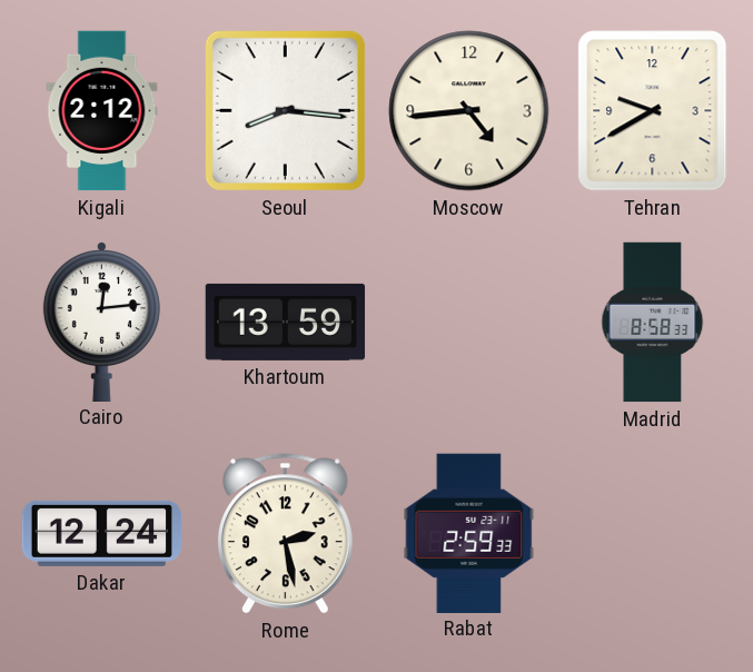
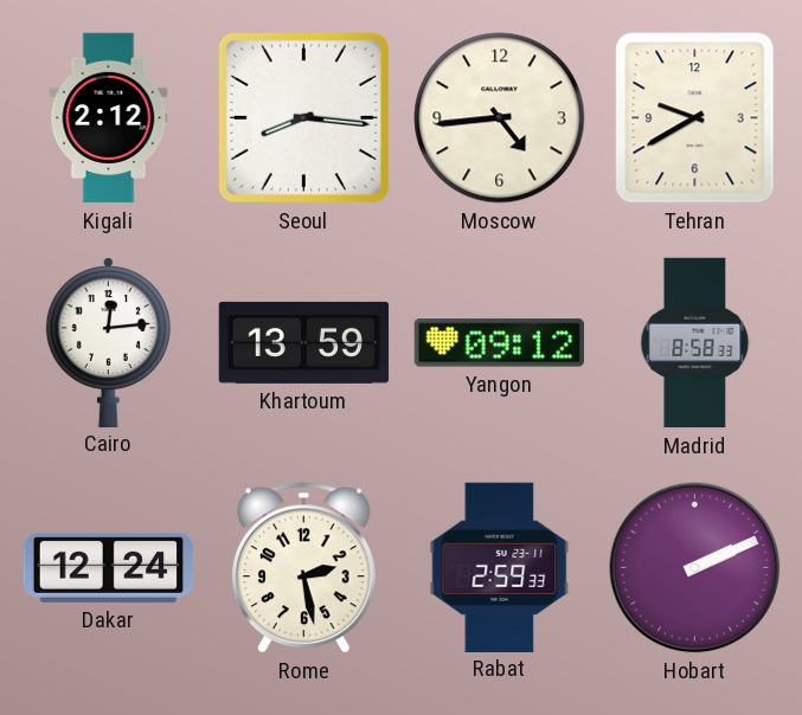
Yangon: none -> 09:12
Hobart: none -> 2:11
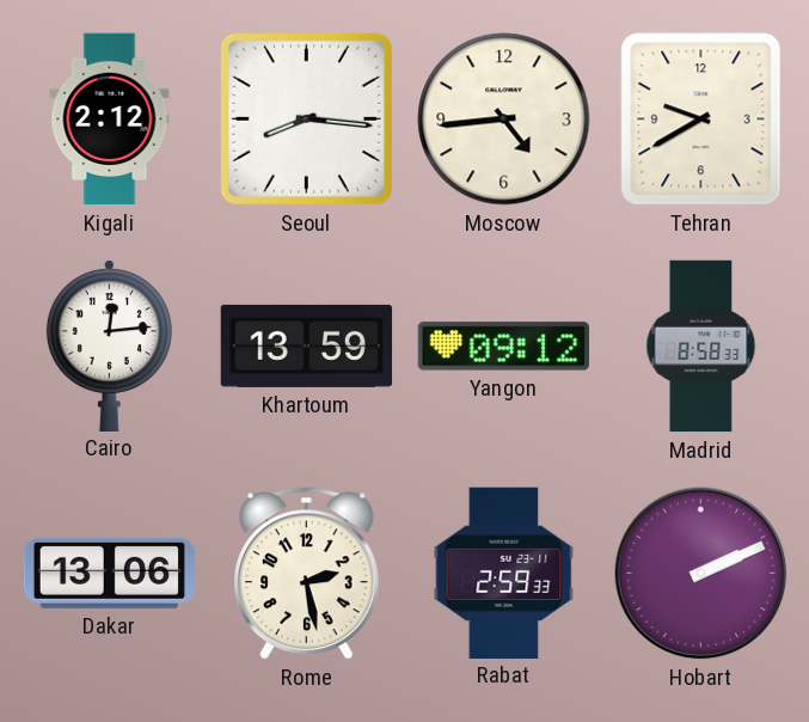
Dakar: 12:24 -> 13:06
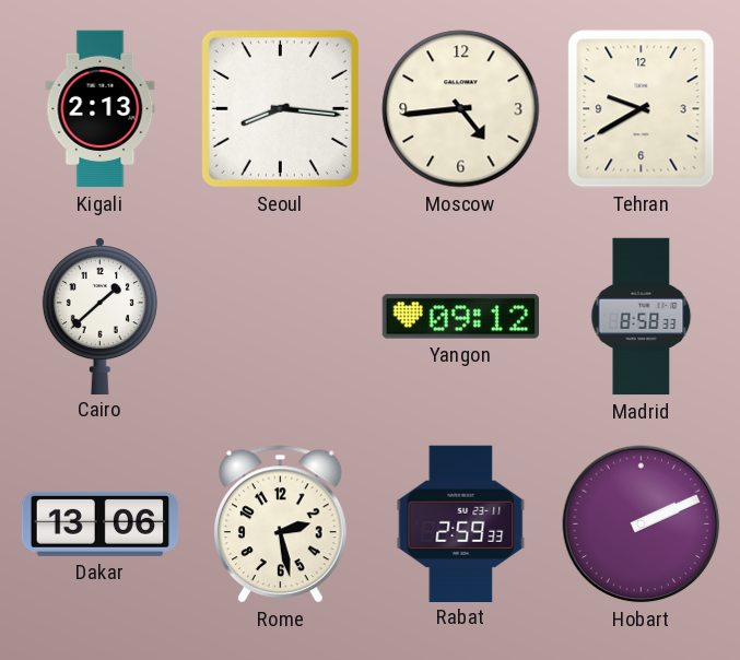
Kigali: 2:12 -> 2:13
Cairo: 12:14 -> 1:38
Khartoum: 13:59 -> none
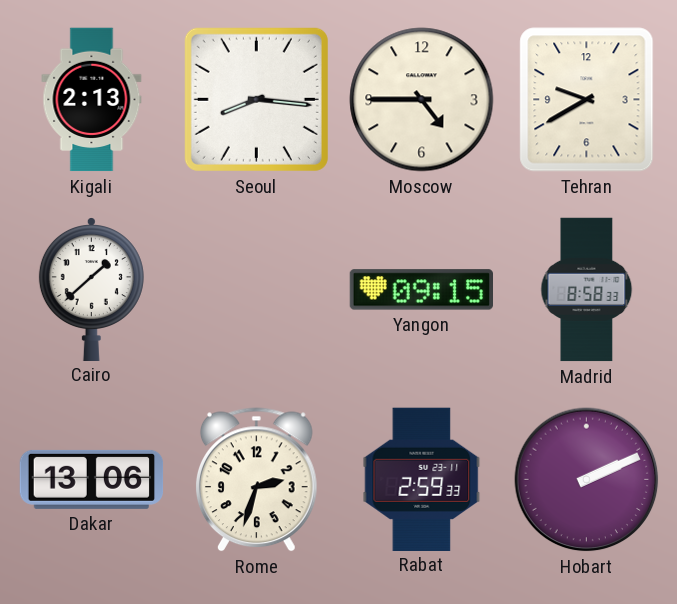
Moscow: 4:44 -> 4:45
Yangon: 09:12 -> 09:15
Rome: 2:28 -> 2:33
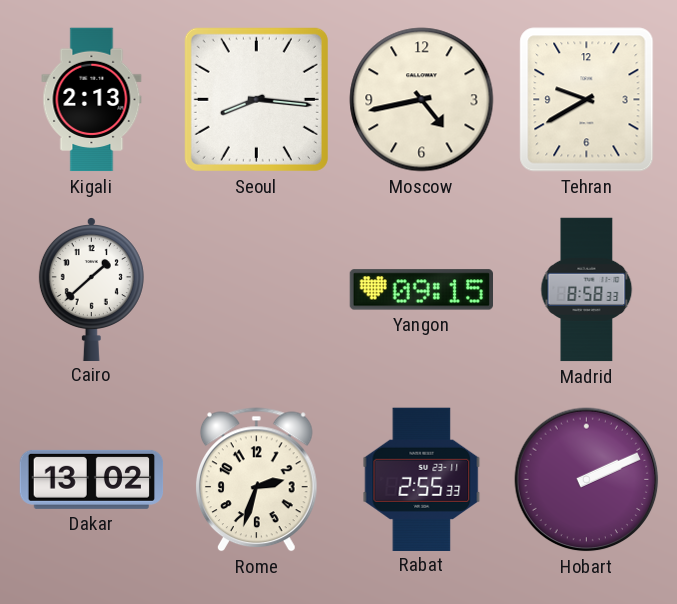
Moscow: 4:45 -> 4:43
Dakar: 13:06 -> 13:02
Rabat: 2:59 -> 2:55
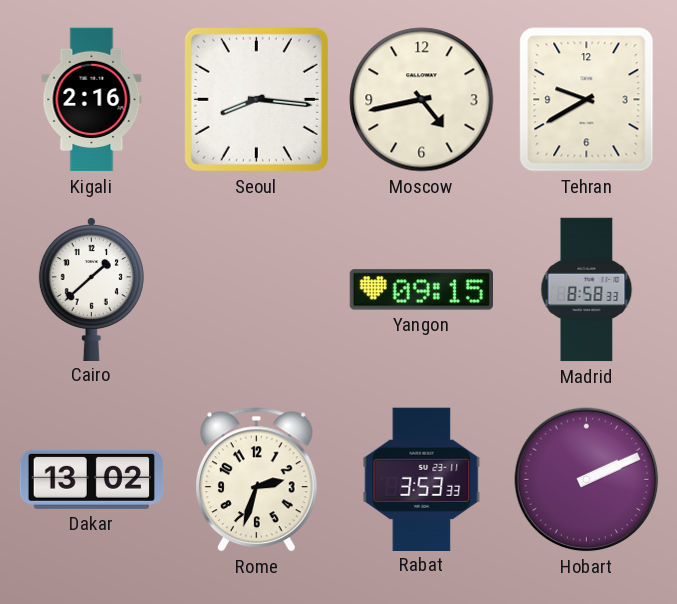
Kigali: 2:13 -> 2:16
Rabat: 2:55 -> 3:53
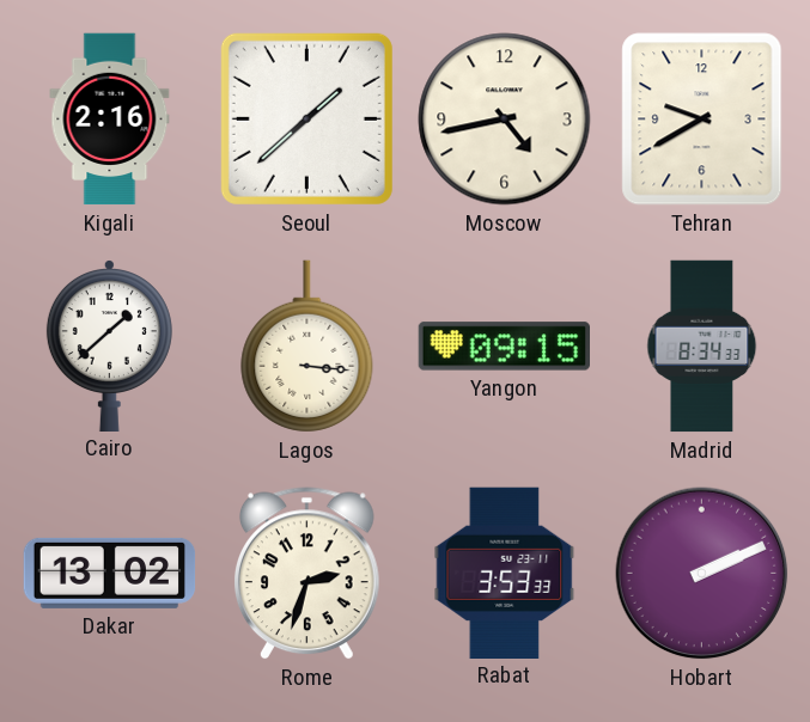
Seoul: 8:16 -> 1:38
Lagos: none -> 3:16
Madrid: 8:58 -> 8:34
